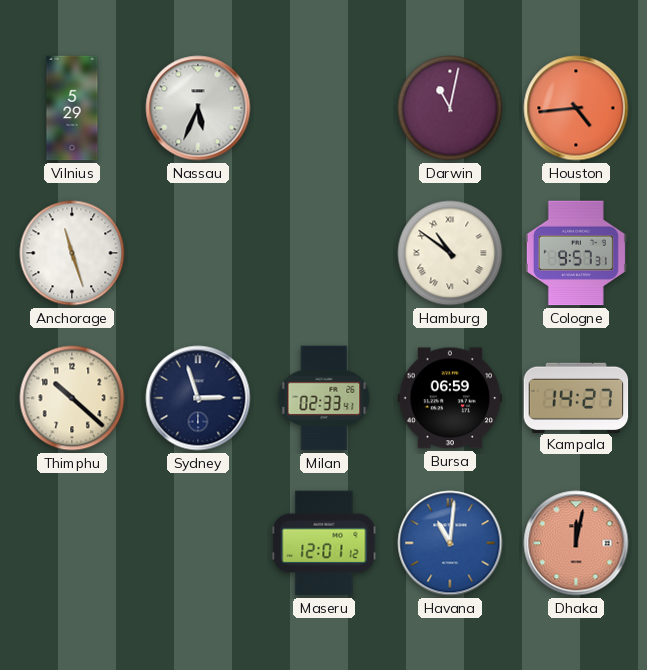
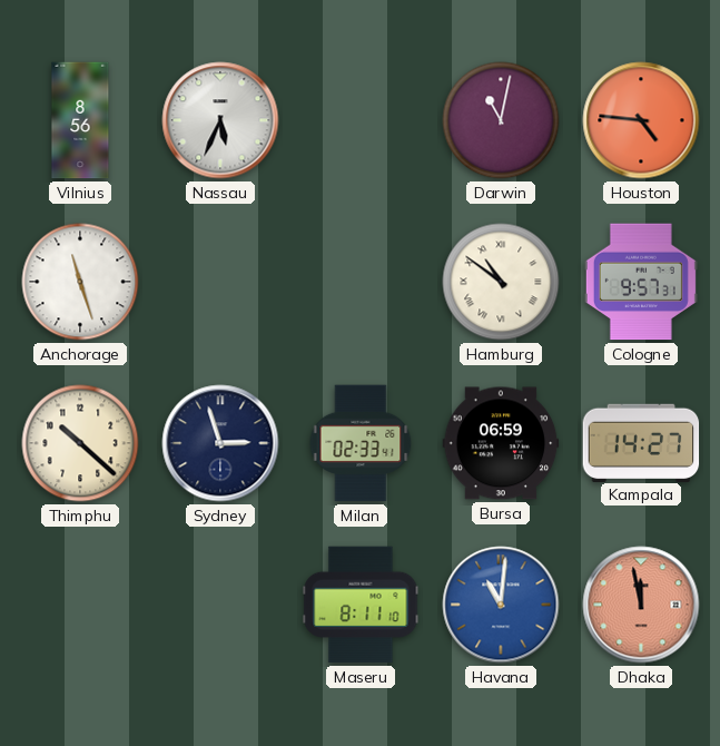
Vilnius: 5:29 -> 8:56
Houston: 4:44 -> 4:46
Maseru: 12:01 -> 8:11
Dhaka: 12:02 -> 11:58
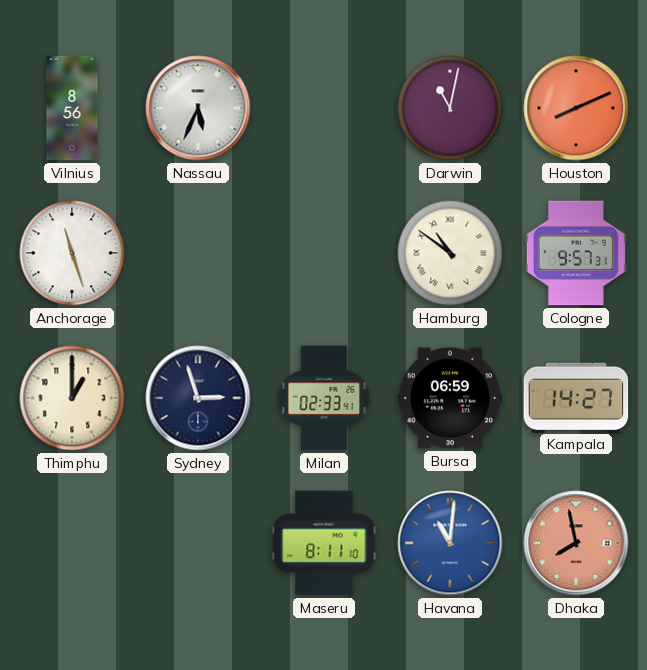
Houston: 4:46 -> 8:11
Thimphu: 10:22 -> 1:00
Dhaka: 11:58 -> 7:58
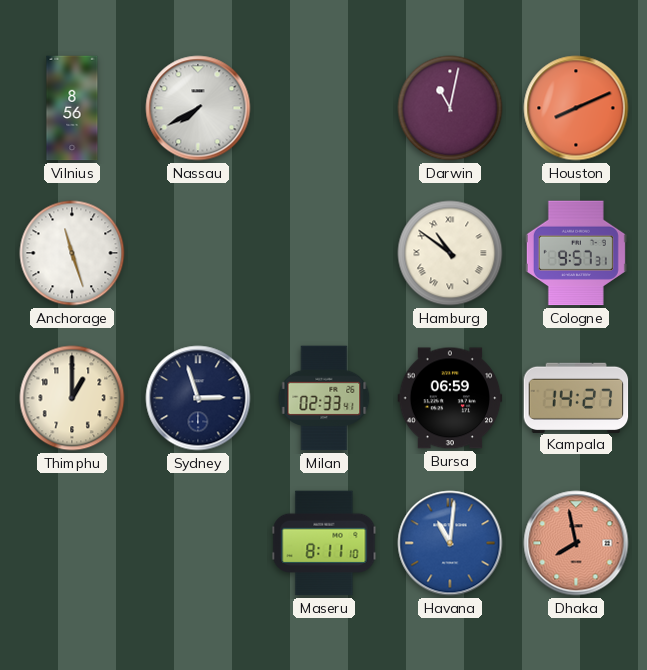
Nassau: 5:34 -> 7:40
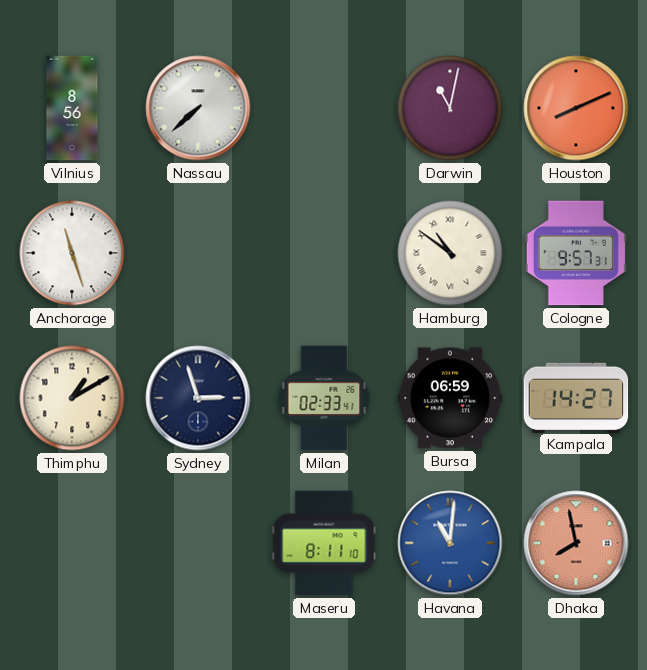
Nassau: 7:40 -> 7:38
Thimphu: 1:00 -> 1:10
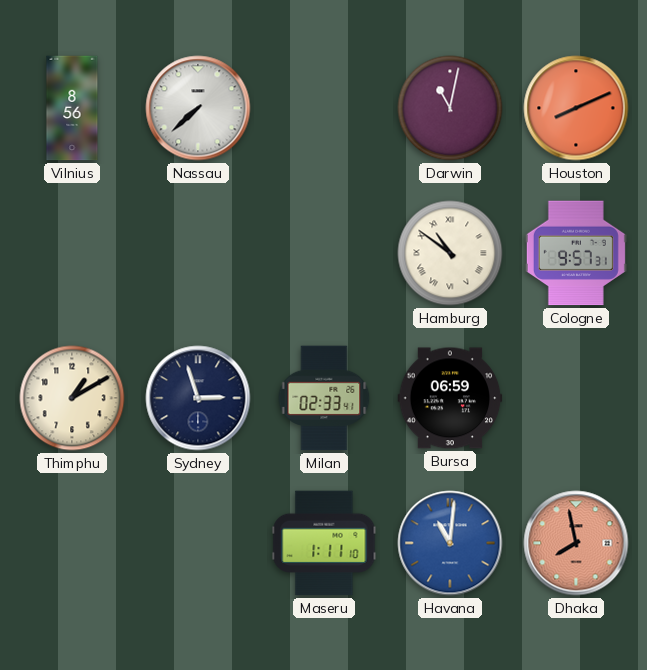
Anchorage: 11:27 -> none
Kampala: 14:27 -> none
Maseru: 8:11 -> 1:11
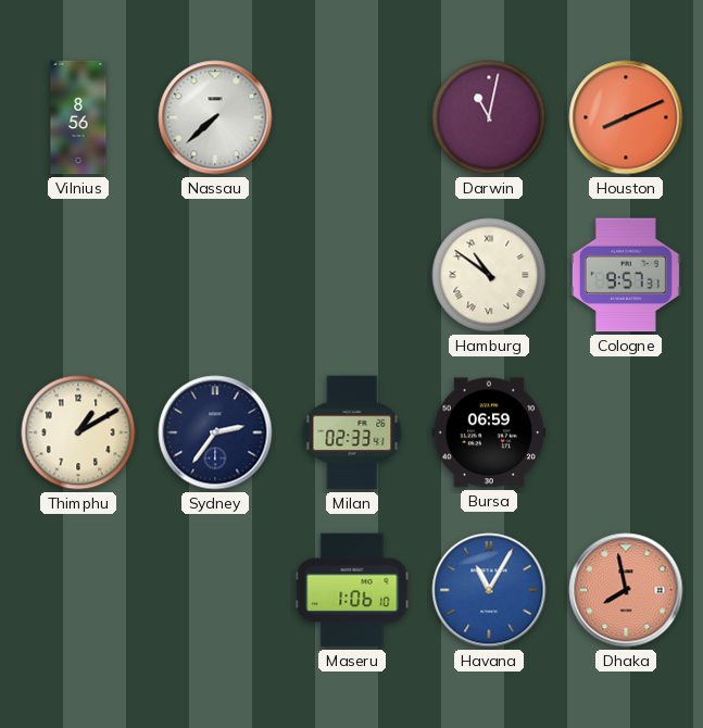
Sydney: 2:57 -> 2:36
Maseru: 1:11 -> 1:06
Havana: 11:01 -> 11:05
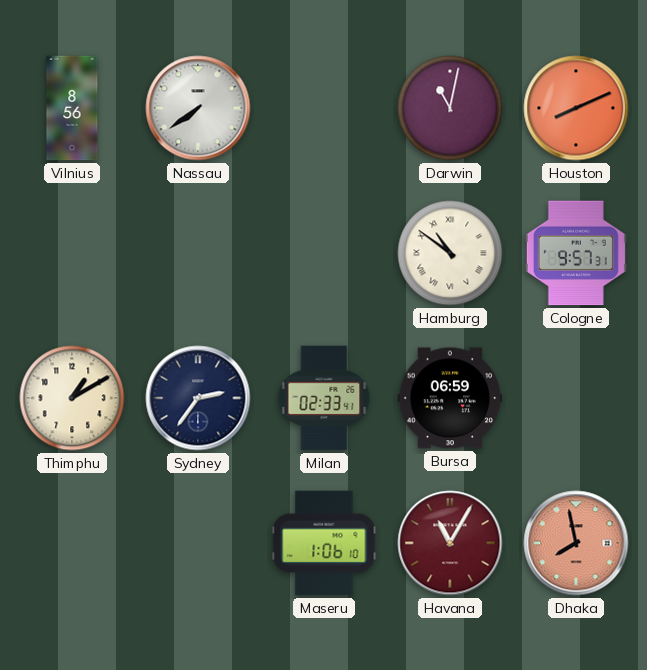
Nassau: 7:38 -> 7:39
Havana dial: blue -> burgundy
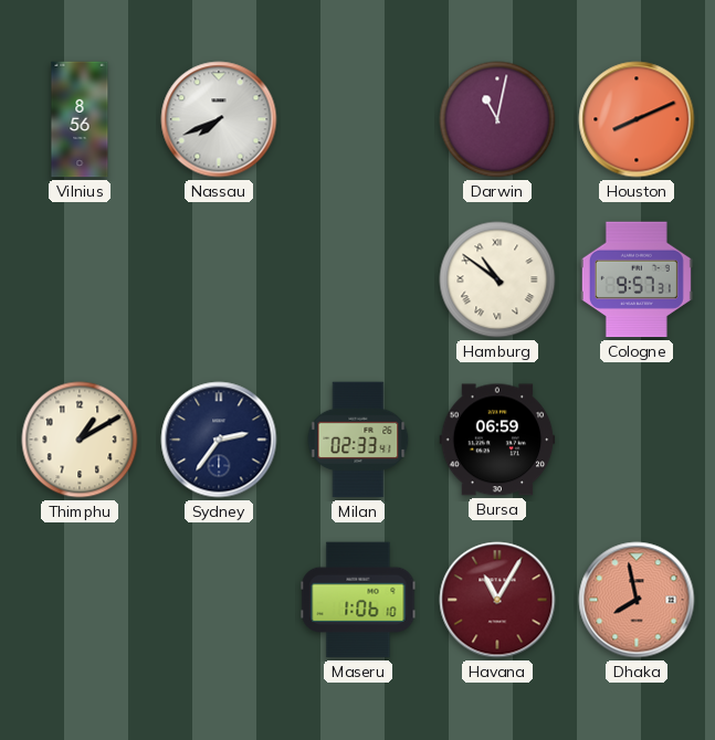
Nassau: 7:39 -> 7:41
